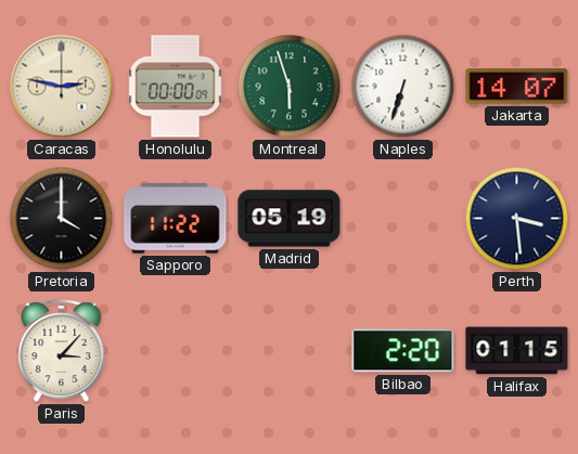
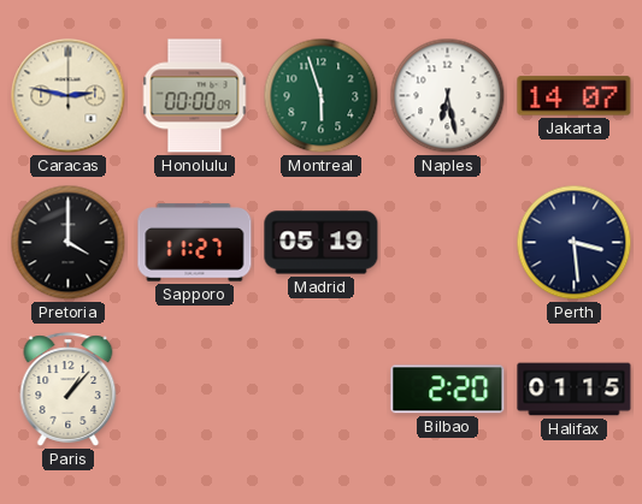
Naples: 6:33 -> 6:28
Sapporo: 11:22 -> 11:27
Paris: 3:07 -> 1:07
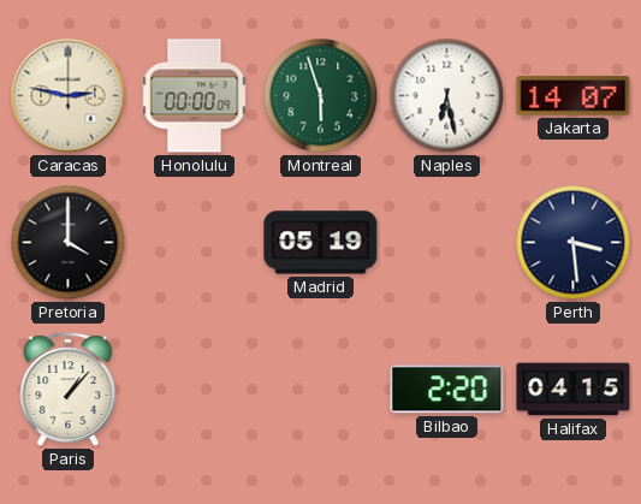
Sapporo: 11:27 -> none
Halifax: 01:15 -> 04:15
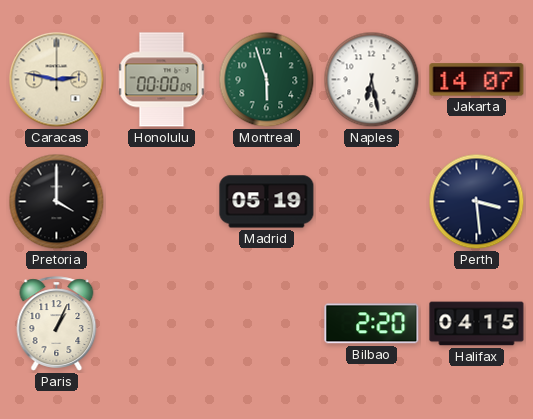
Paris: 1:07 -> 1:04
